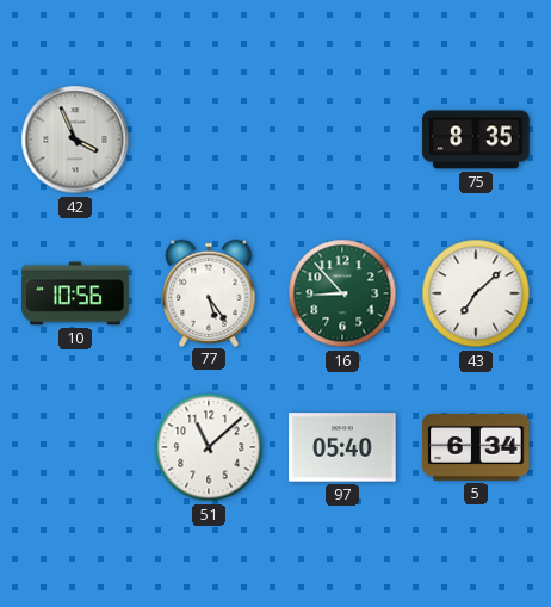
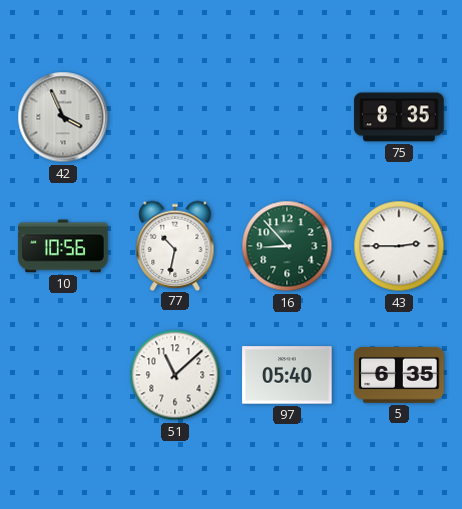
77: 5:24 -> 10:32
43: 7:08 -> 2:45
5: 6:34 -> 6:35
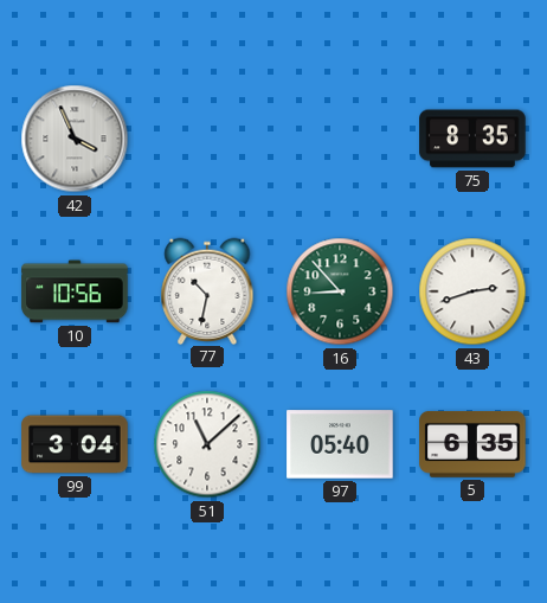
43: 2:45 -> 2:42
99: none -> 3:04
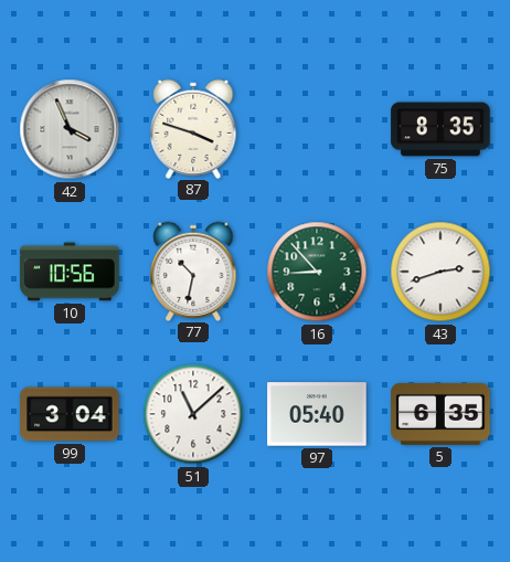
87: none -> 3:48
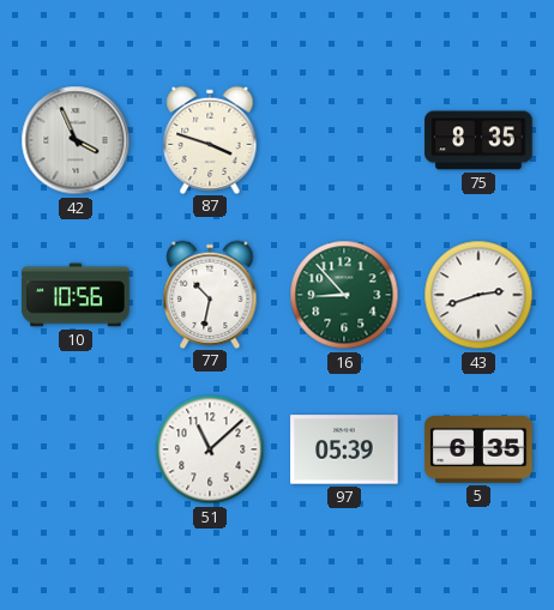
99: 3:04 -> none
97: 05:40 -> 05:39
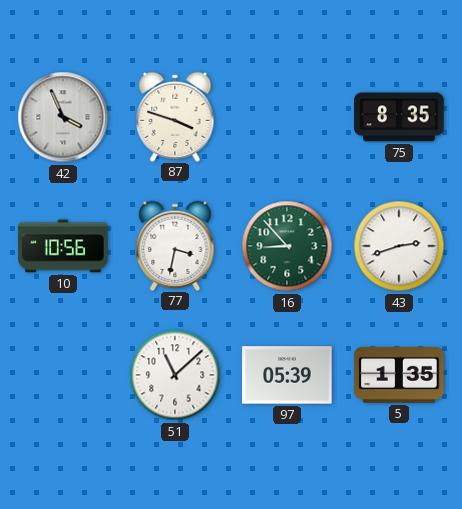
77: 10:32 -> 3:32
5: 6:35 -> 1:35
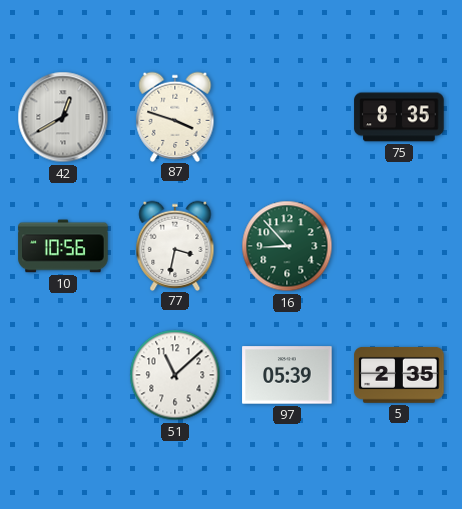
42: 3:56 -> 12:40
43: 2:42 -> none
5: 1:35 -> 2:35
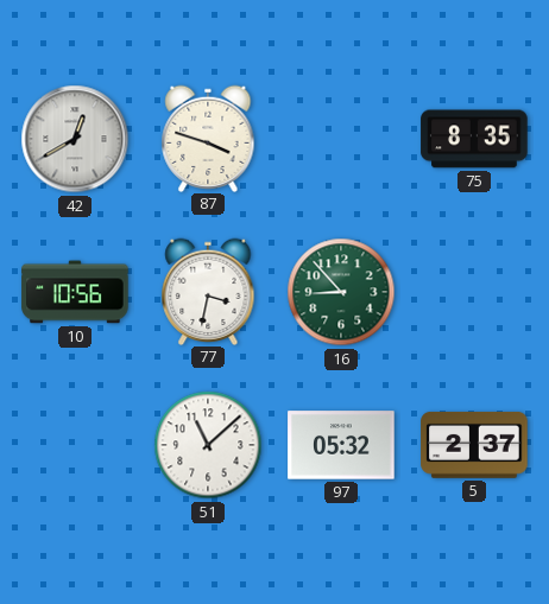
97: 05:39 -> 05:32
5: 2:35 -> 2:37
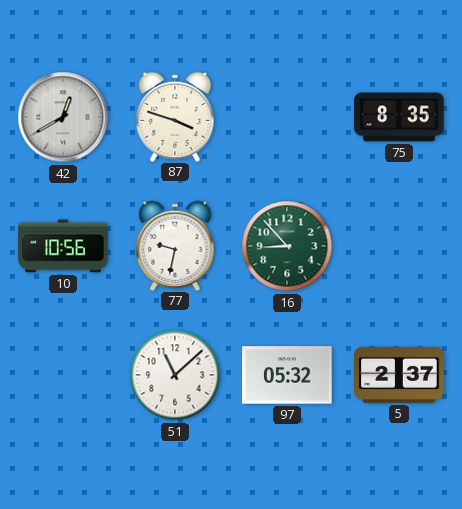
77: 3:32 -> 9:32
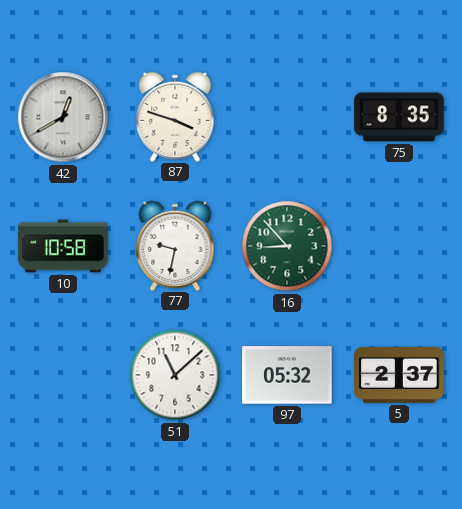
10: 10:56 -> 10:58
